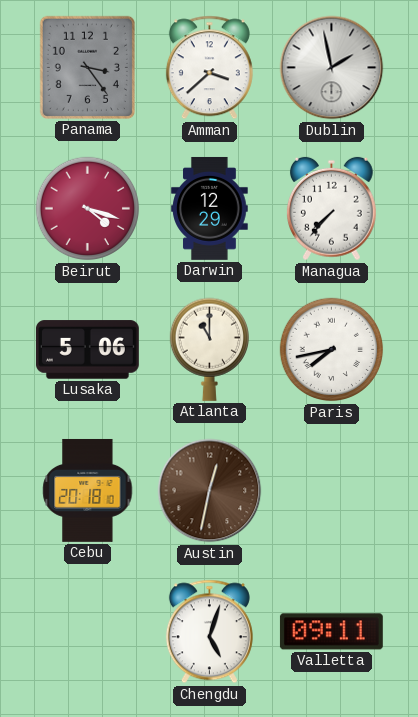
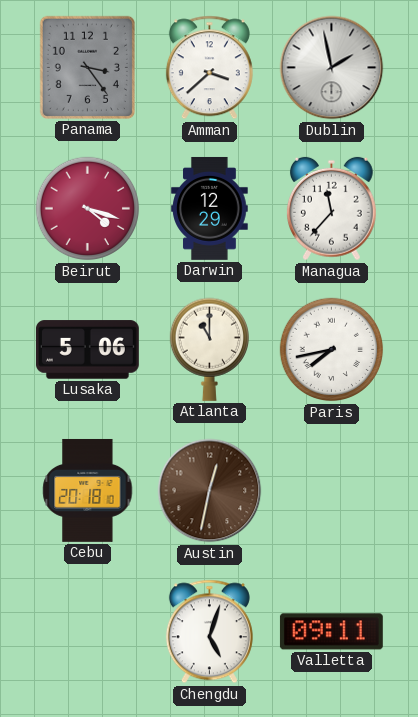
Managua: 7:37 -> 11:37
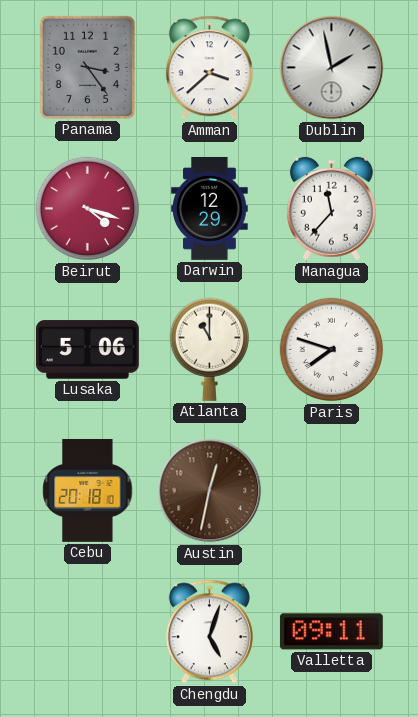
Paris: 7:43 -> 7:48
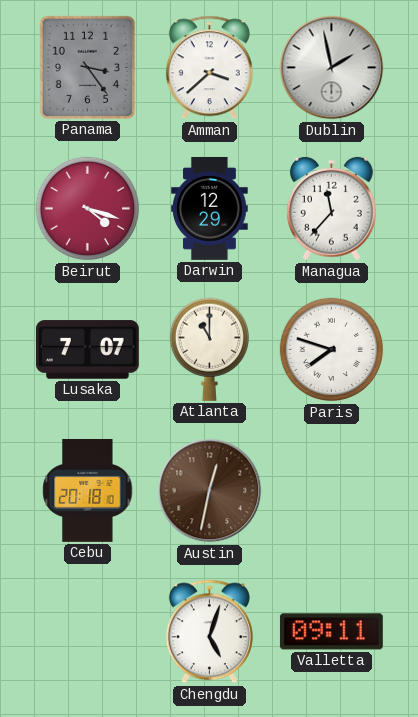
Lusaka: 5:06 -> 7:07
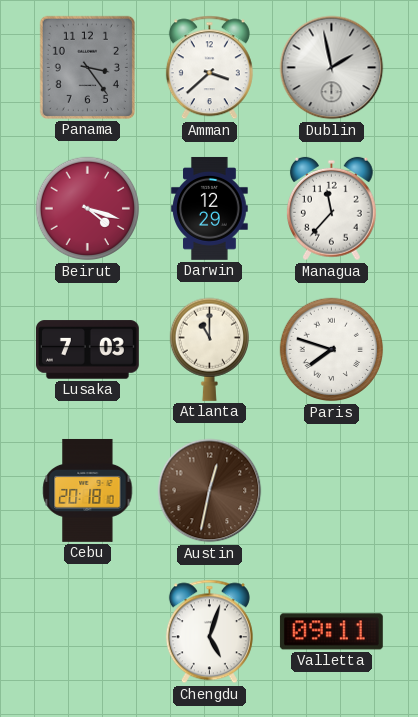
Lusaka: 7:07 -> 7:03
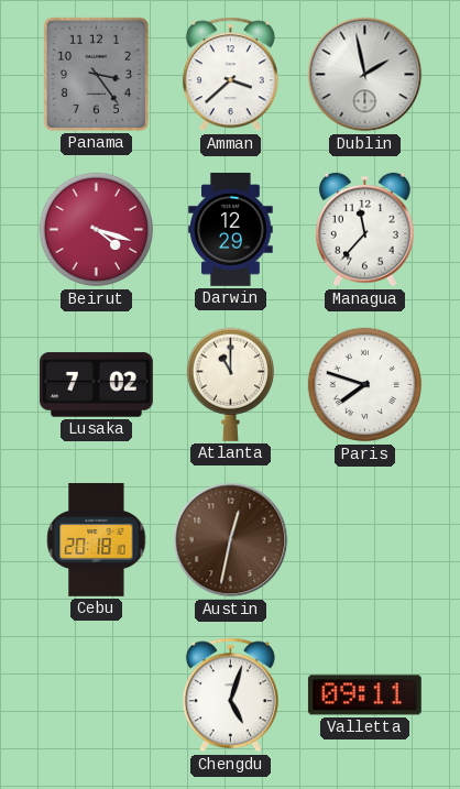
Lusaka: 7:03 -> 7:02
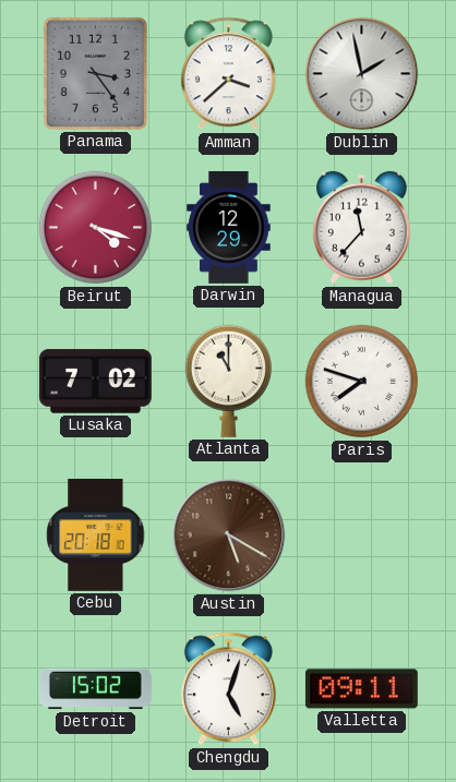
Austin: 12:32 -> 5:20
Detroit: none -> 15:02
